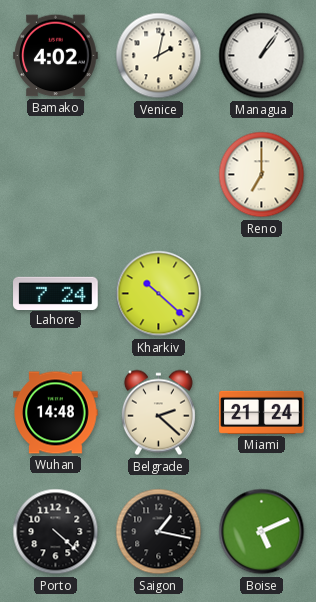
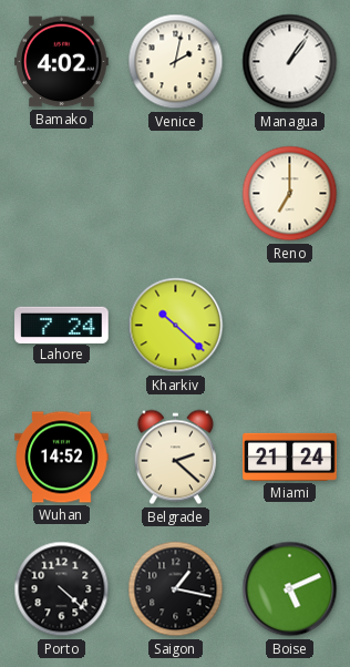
Wuhan: 14:48 -> 14:52
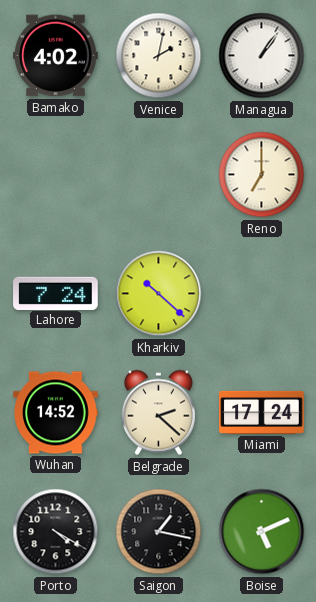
Miami: 21:24 -> 17:24
Porto: 4:22 -> 4:20
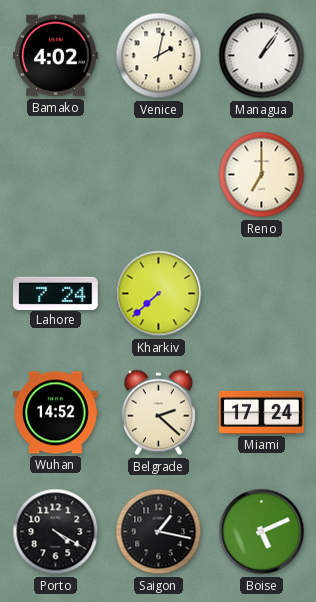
Kharkiv: 10:22 -> 7:38
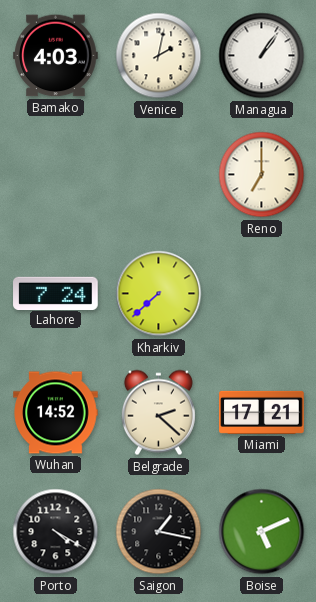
Bamako: 4:02 -> 4:03
Miami: 17:24 -> 17:21
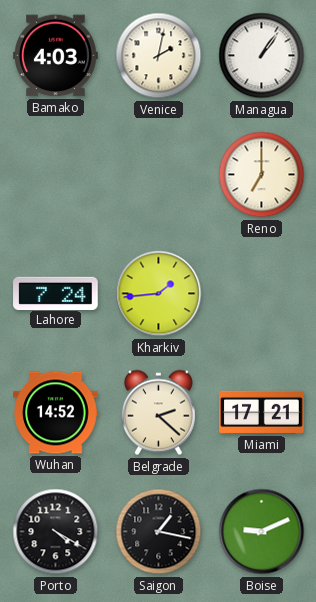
Kharkiv: 7:38 -> 1:44
Boise: 5:11 -> 9:11
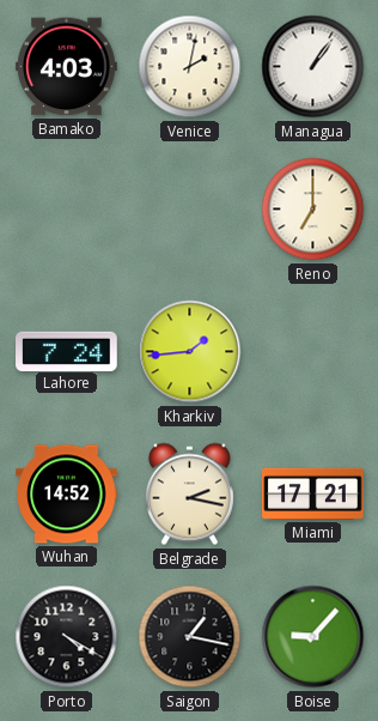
Belgrade: 2:22 -> 2:17
Boise: 9:11 -> 9:07
